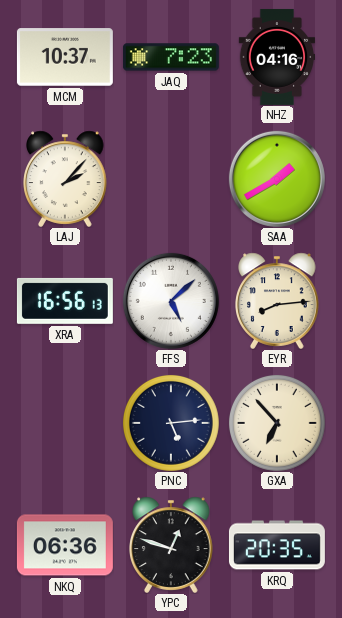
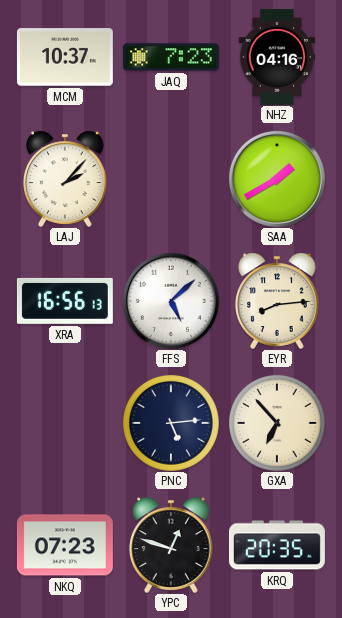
NKQ: 06:36 -> 07:23
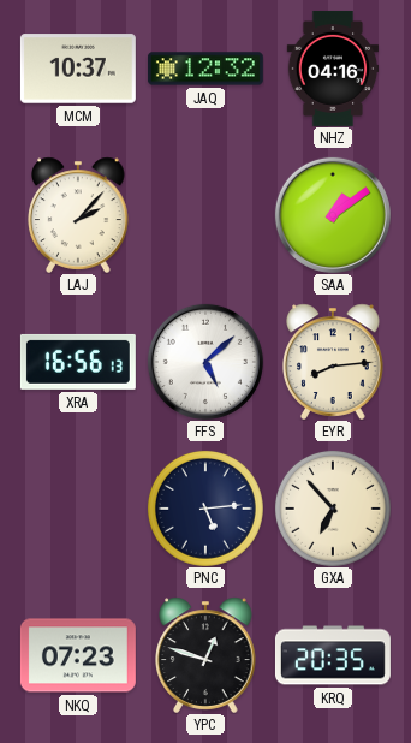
JAQ: 7:23 -> 12:32
SAA: 1:40 -> 1:09
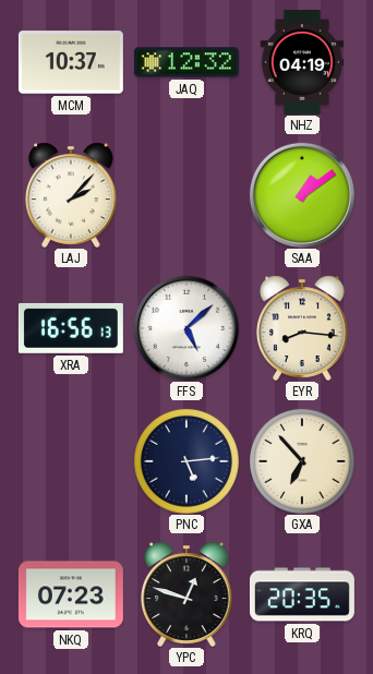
NHZ: 04:16 -> 04:19
EYR: 8:14 -> 8:16
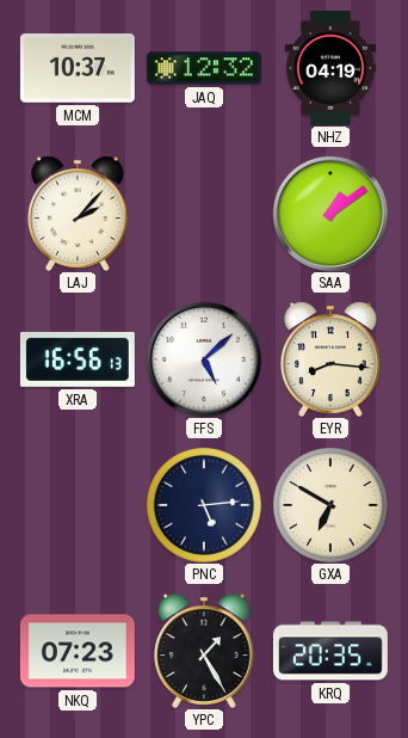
GXA: 6:53 -> 6:50
YPC: 12:48 -> 1:25
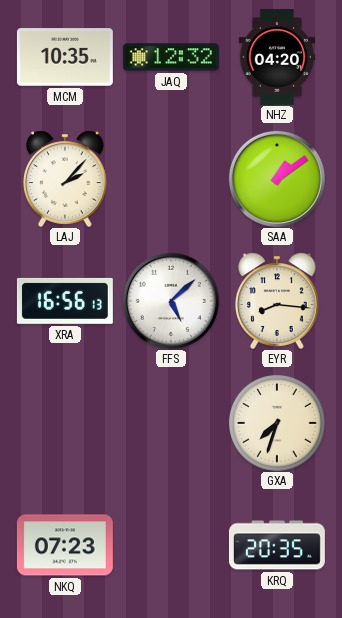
MCM: 10:37 -> 10:35
NHZ: 04:19 -> 04:20
PNC: 5:14 -> none
GXA: 6:50 -> 7:33
YPC: 1:25 -> none
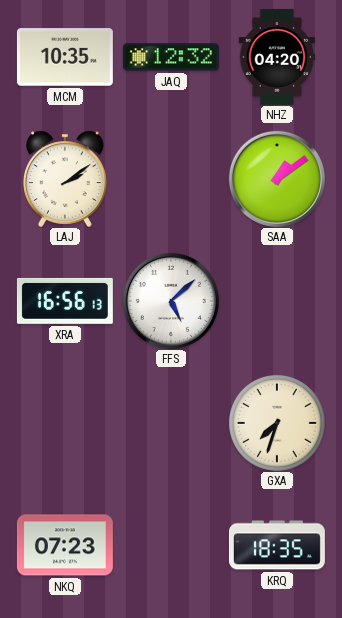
LAJ: 2:07 -> 2:09
EYR: 8:16 -> none
KRQ: 20:35 -> 18:35
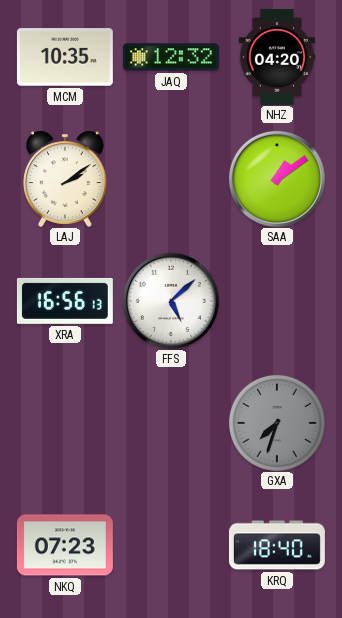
GXA dial: cream -> grey
KRQ: 18:35 -> 18:40
